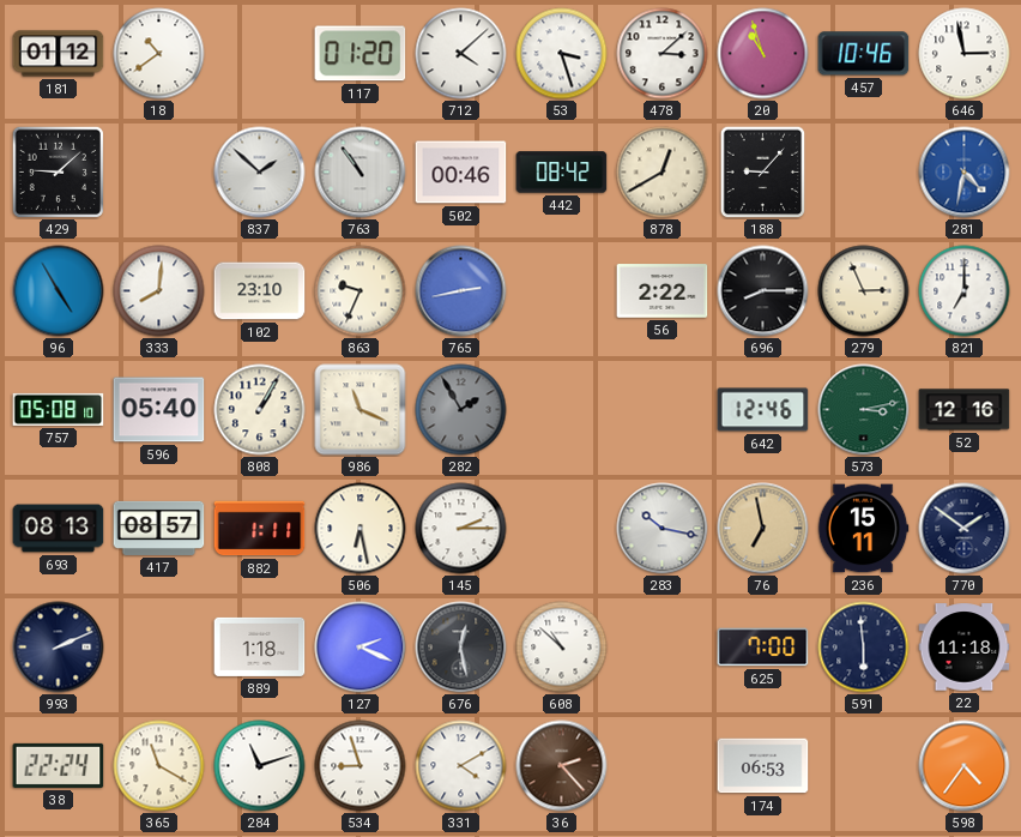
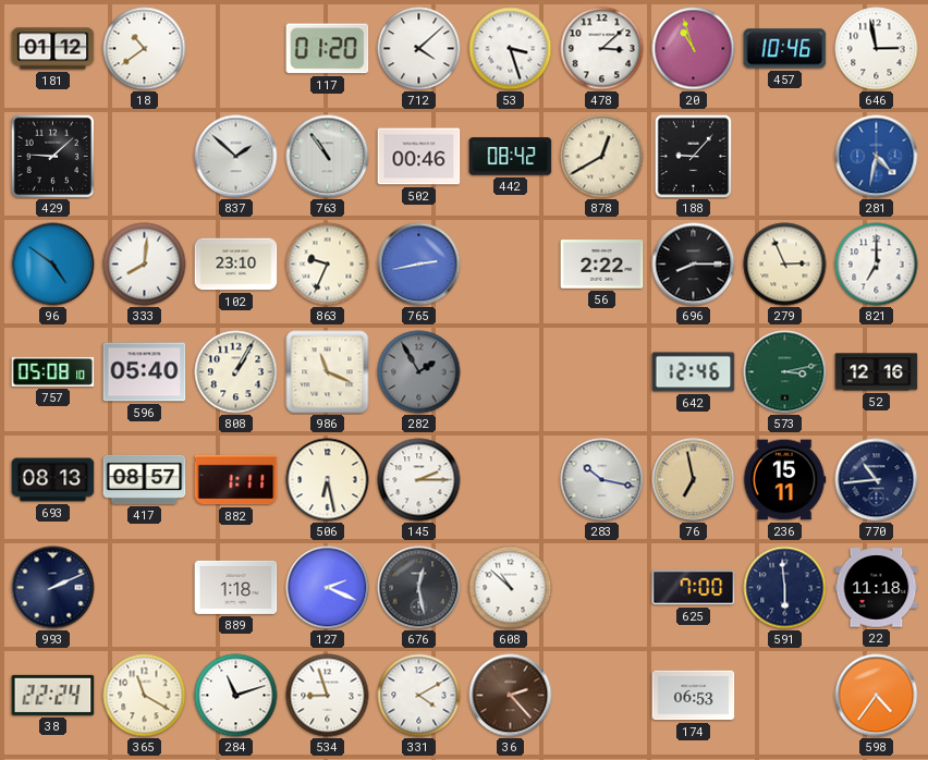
96: 4:55 -> 4:51
770: 1:51 -> 10:44
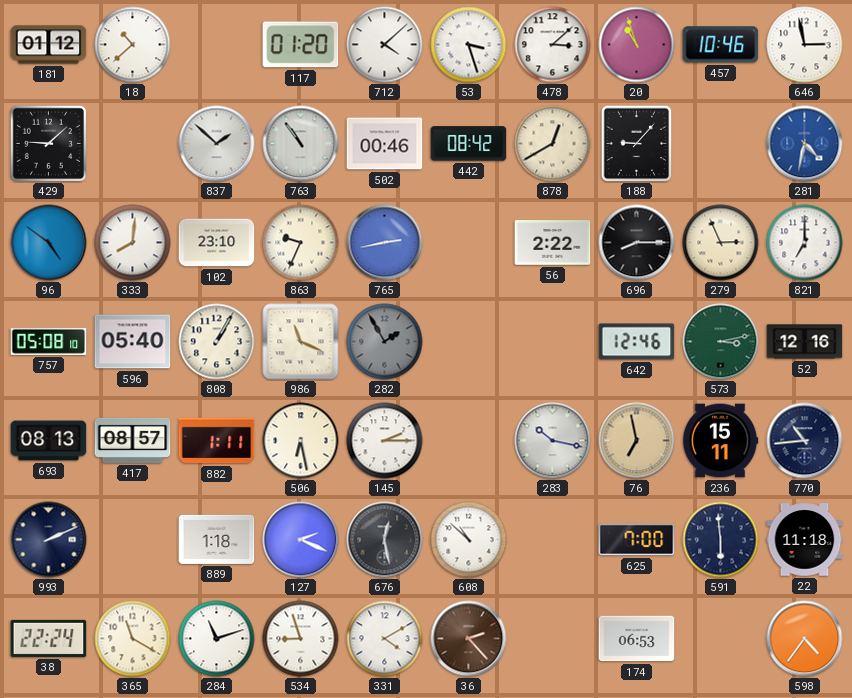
18: 10:39 -> 10:38
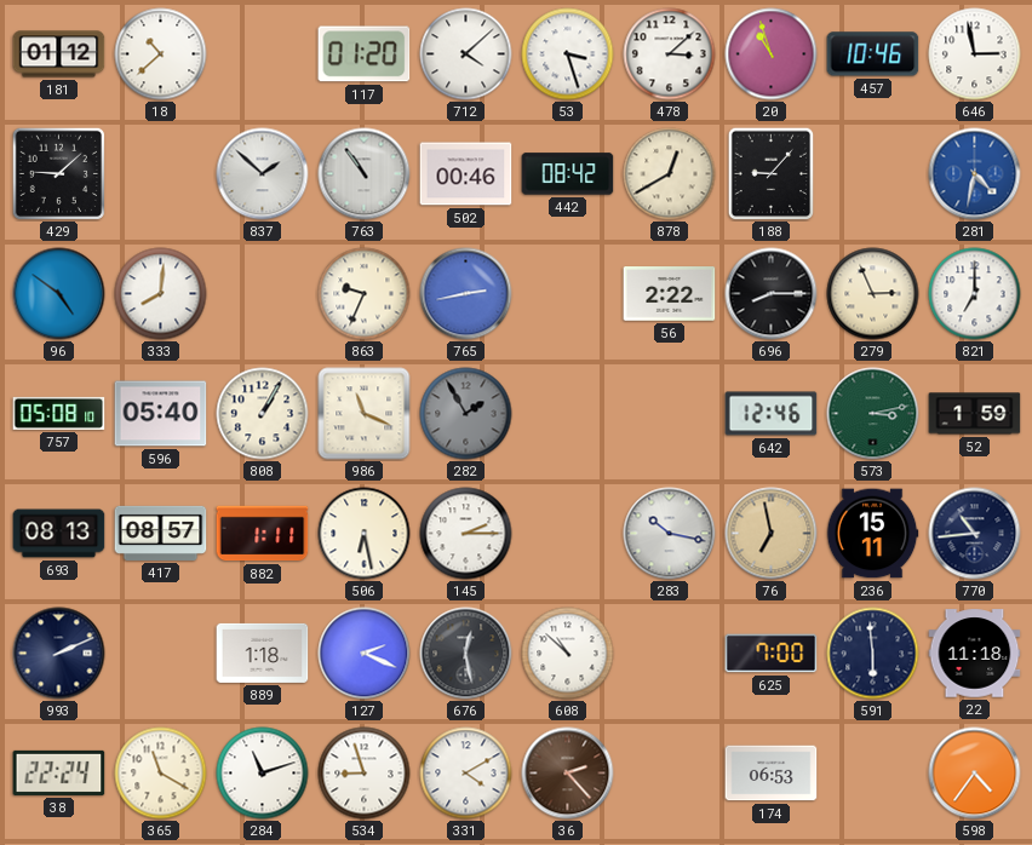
102: 23:10 -> none
52: 12:16 -> 1:59
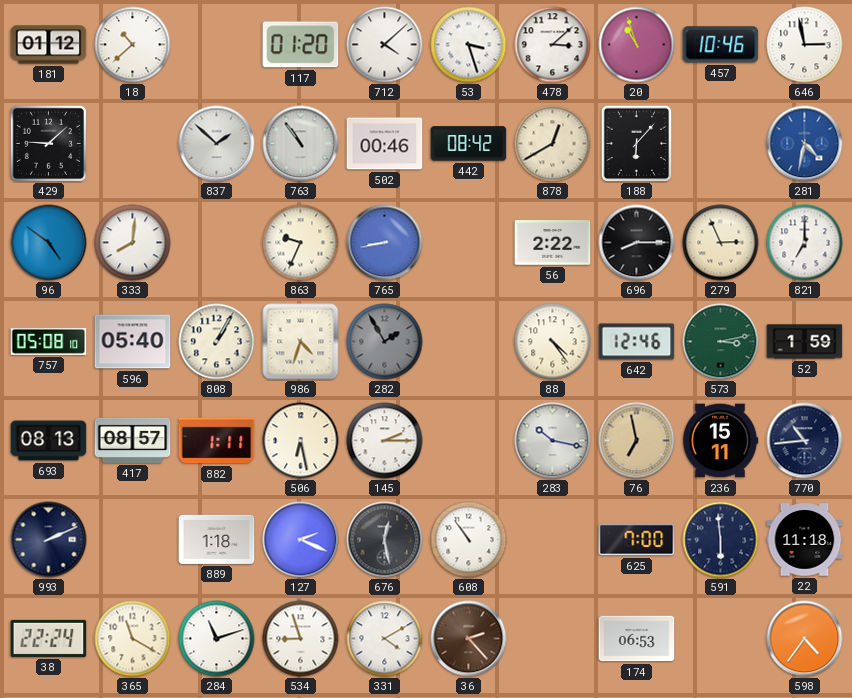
188: 9:07 -> 6:07
765: 2:43 -> 8:43
986: 11:19 -> 4:33
88: none -> 4:24
608: 10:52 -> 10:54
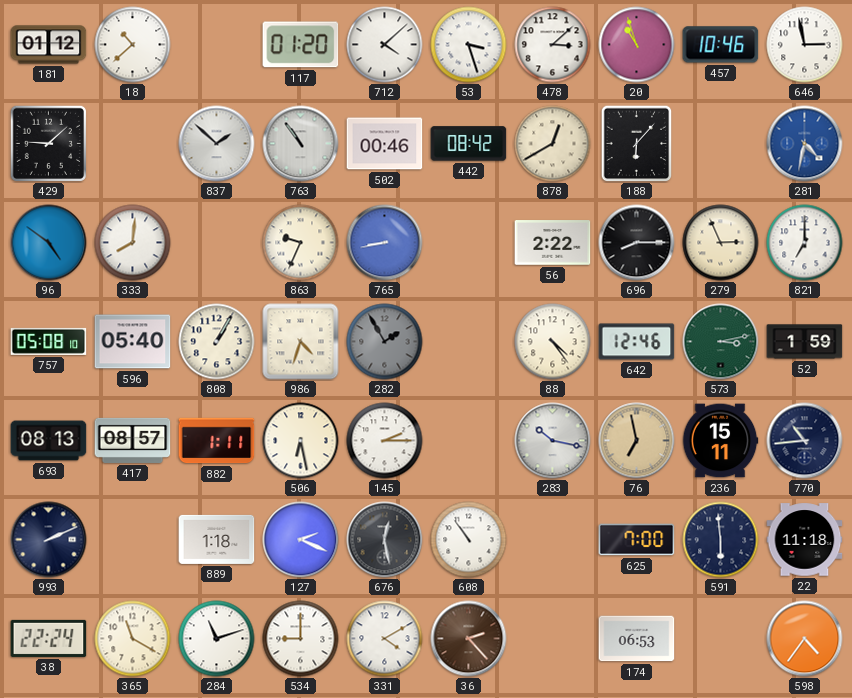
534: 8:57 -> 9:00
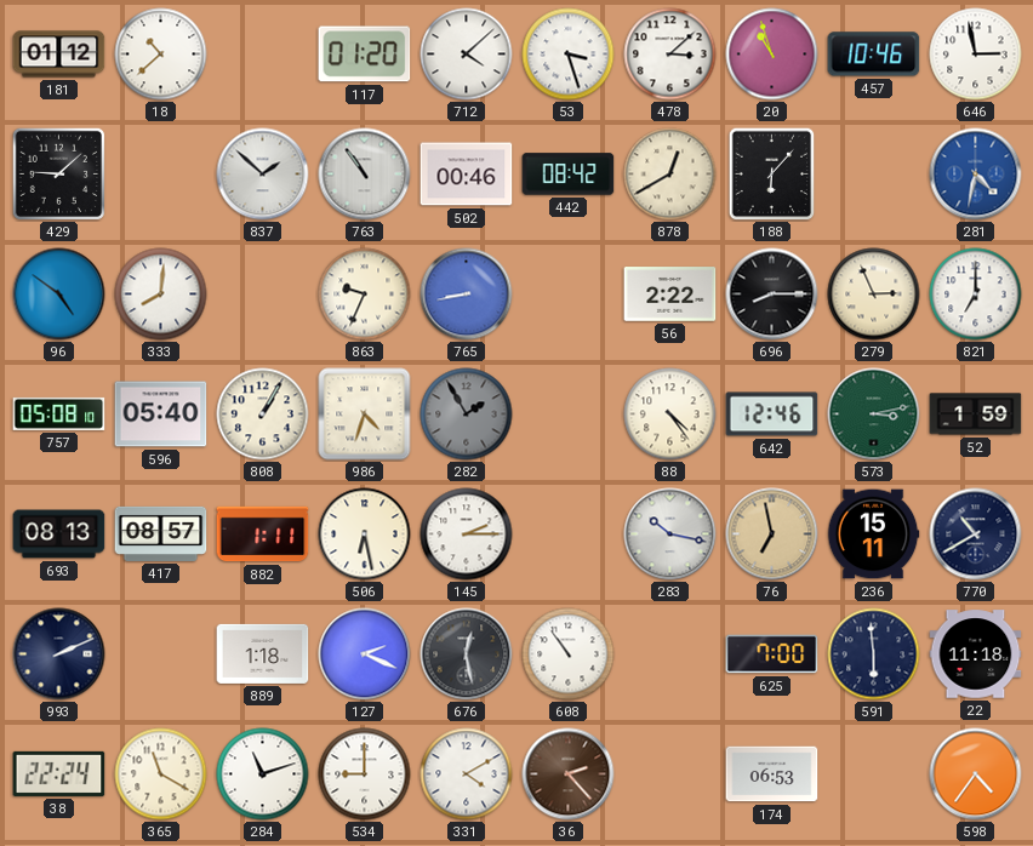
770: 10:44 -> 10:40
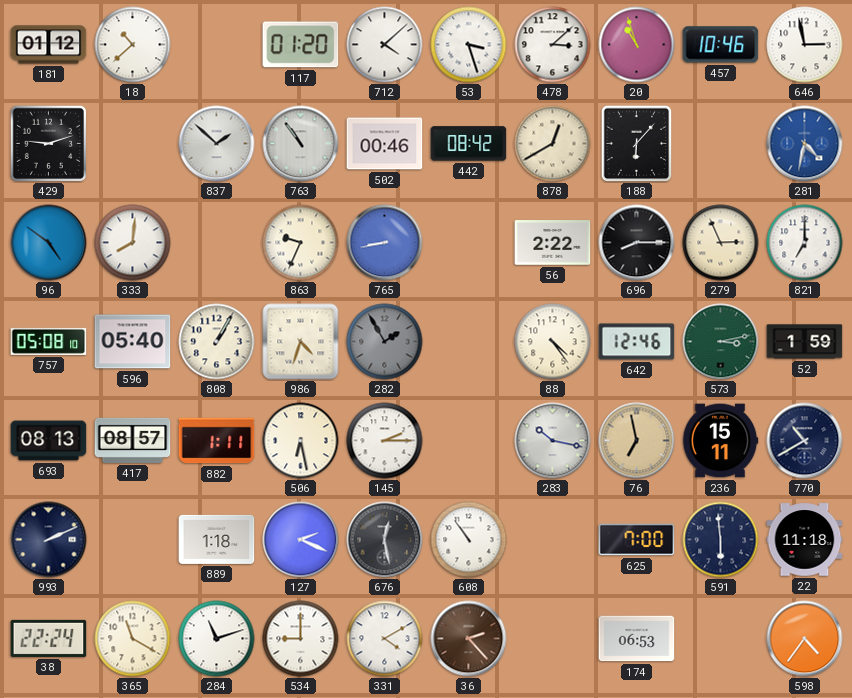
429: 9:08 -> 9:12
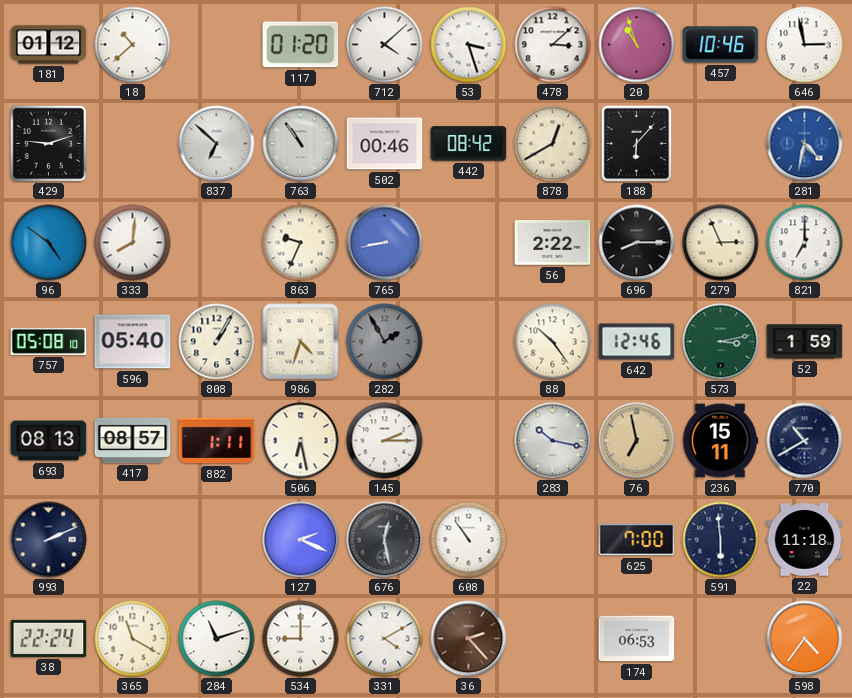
837: 1:52 -> 6:52
88: 4:24 -> 10:24
889: 1:18 -> none
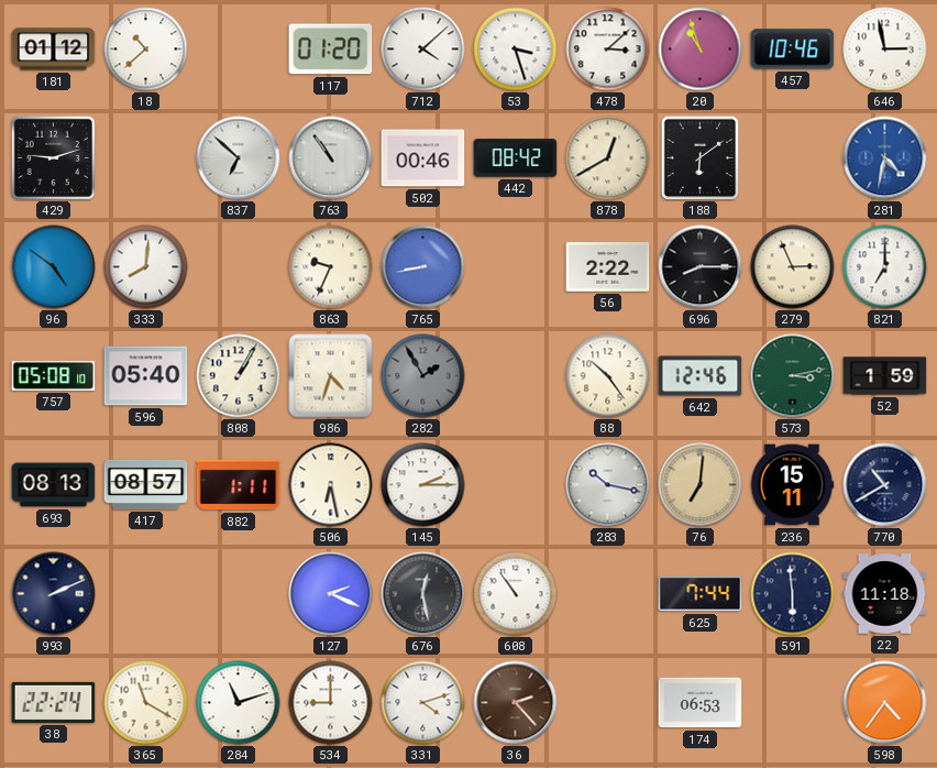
188: 6:07 -> 6:09
76: 6:58 -> 7:01
625: 7:00 -> 7:44
331: 4:10 -> 4:12
